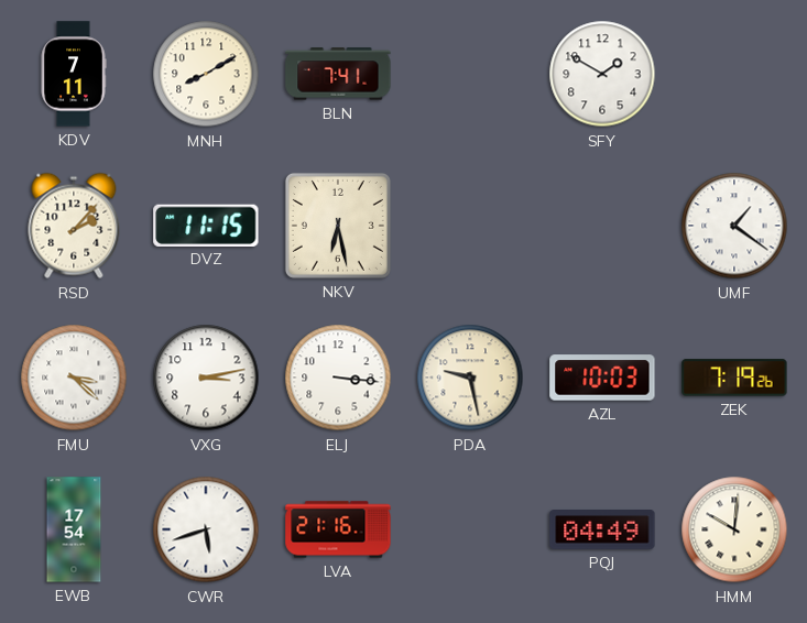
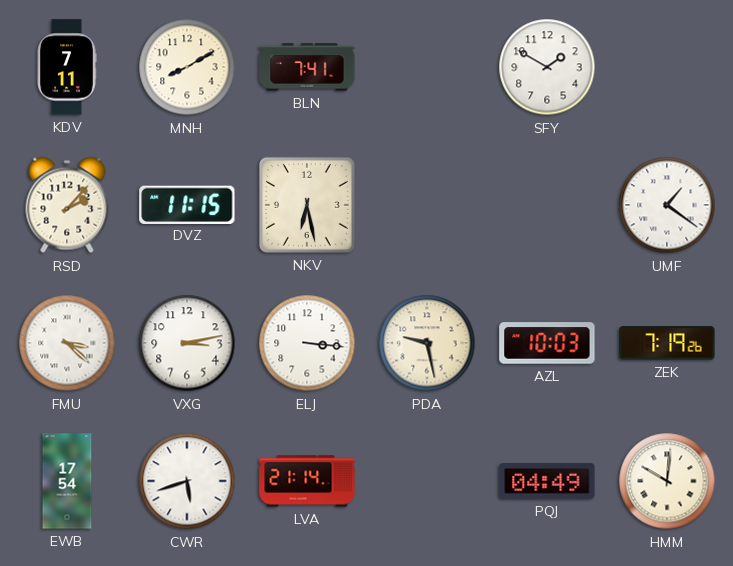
LVA: 21:16 -> 21:14
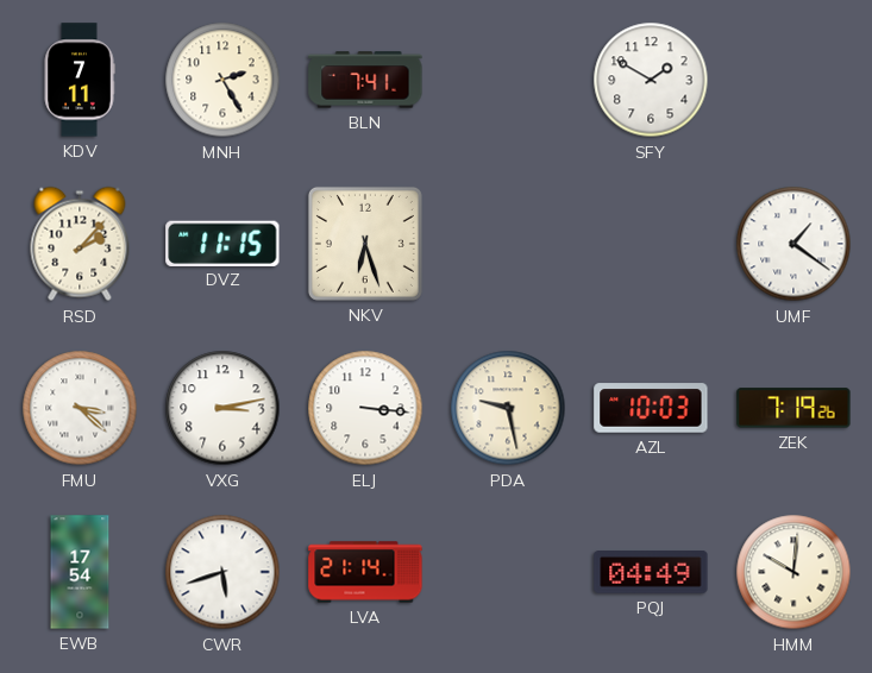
MNH: 8:10 -> 2:25
NKV: 6:28 -> 6:27
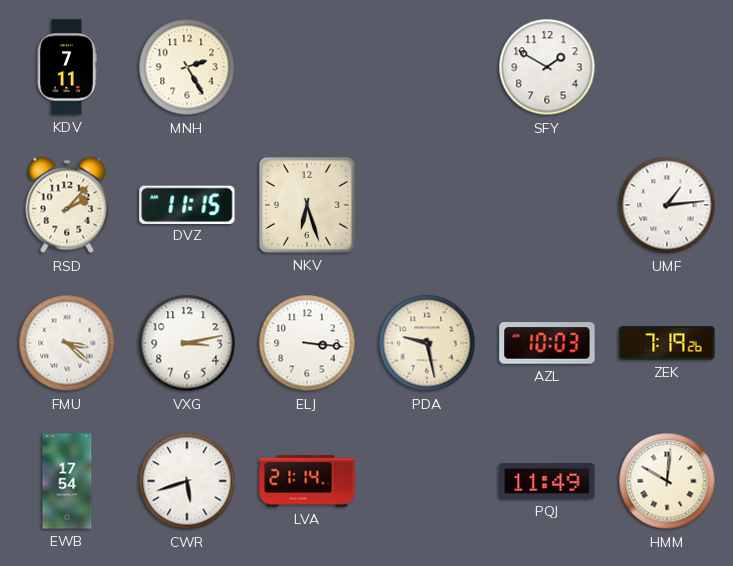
BLN: 7:41 -> none
UMF: 1:21 -> 1:14
PQJ: 04:49 -> 11:49
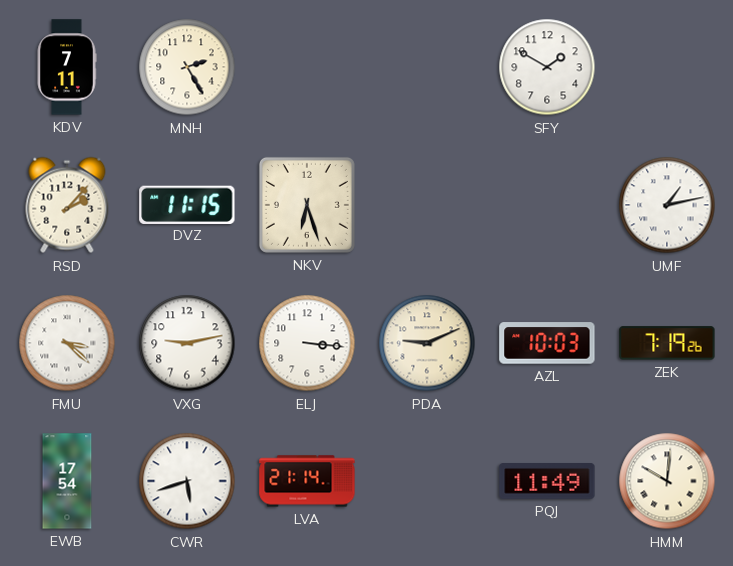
UMF: 1:14 -> 1:13
VXG: 3:13 -> 9:13
PDA: 9:28 -> 9:11
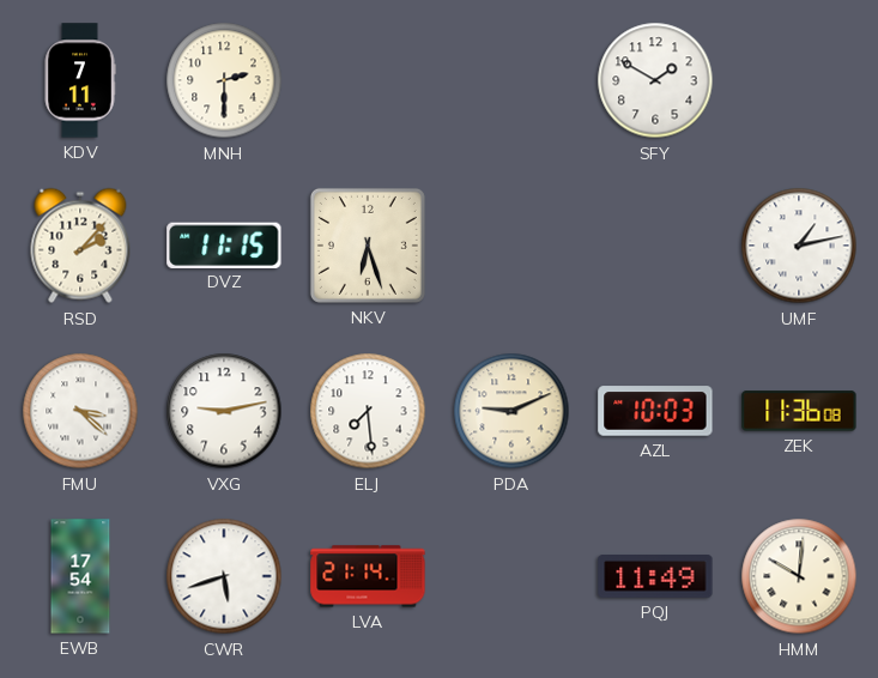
MNH: 2:25 -> 2:30
ELJ: 3:16 -> 7:29
ZEK: 7:19 -> 11:36
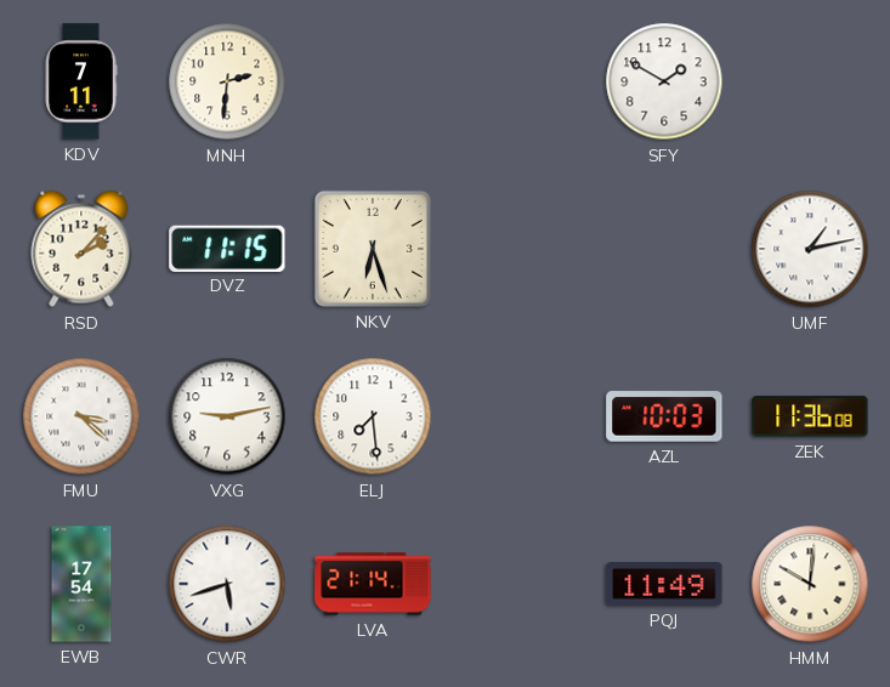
MNH: 2:30 -> 2:31
PDA: 9:11 -> none
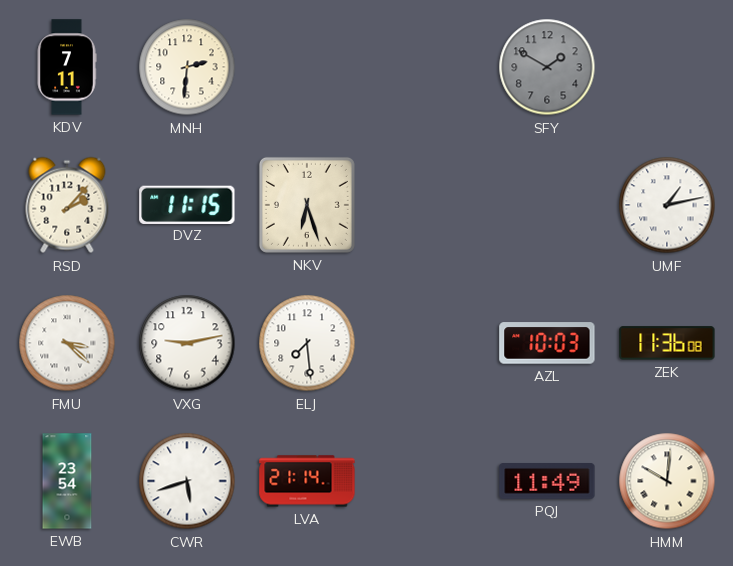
SFY dial: white -> grey
EWB: 17:54 -> 23:54
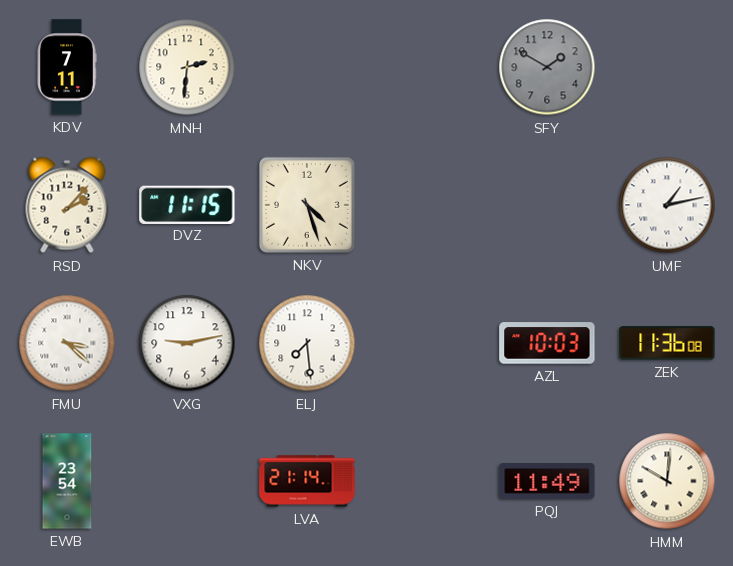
NKV: 6:27 -> 4:27
CWR: 5:42 -> none
